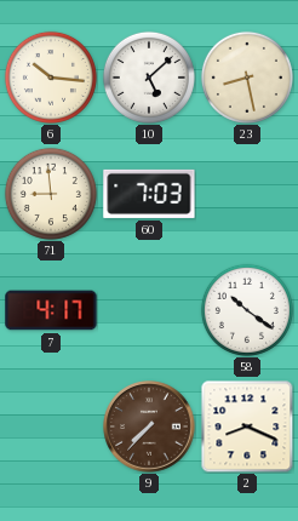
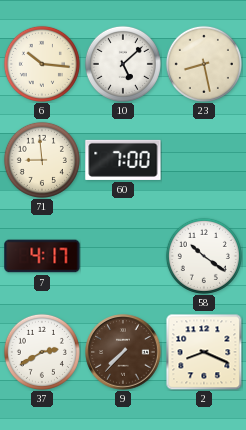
60: 7:03 -> 7:00
37: none -> 2:40
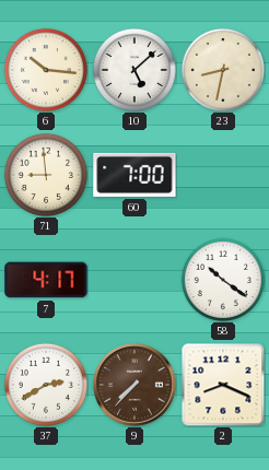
23: 8:28 -> 8:32
